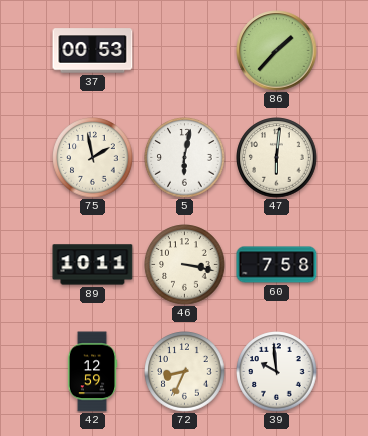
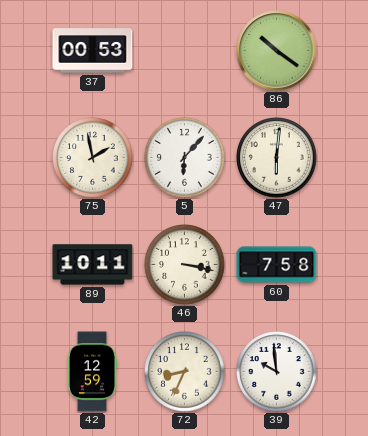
86: 1:37 -> 10:21
5: 6:02 -> 6:07
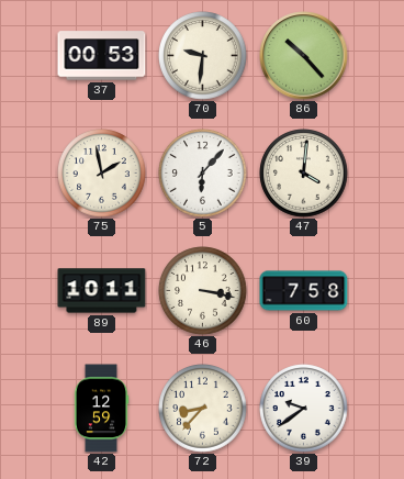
70: none -> 9:31
86: 10:21 -> 10:23
47: 6:01 -> 4:01
72: 8:34 -> 8:37
39: 9:59 -> 9:39
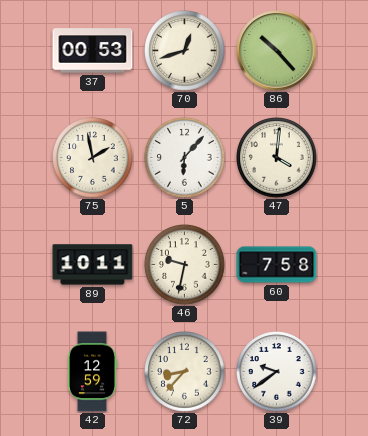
70: 9:31 -> 12:42
46: 3:17 -> 9:32
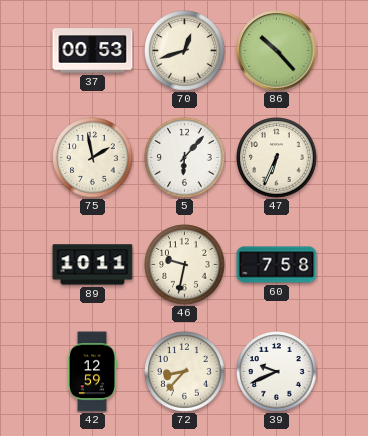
47: 4:01 -> 6:34
39: 9:39 -> 9:41
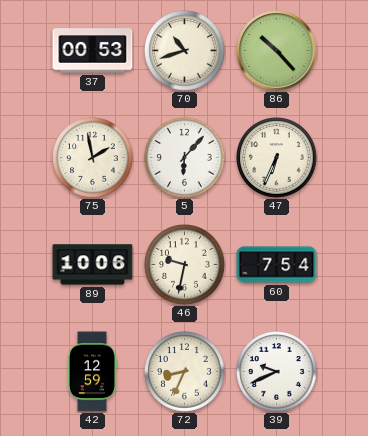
70: 12:42 -> 10:42
89: 10:11 -> 10:06
60: 7:58 -> 7:54
72: 8:37 -> 8:34
